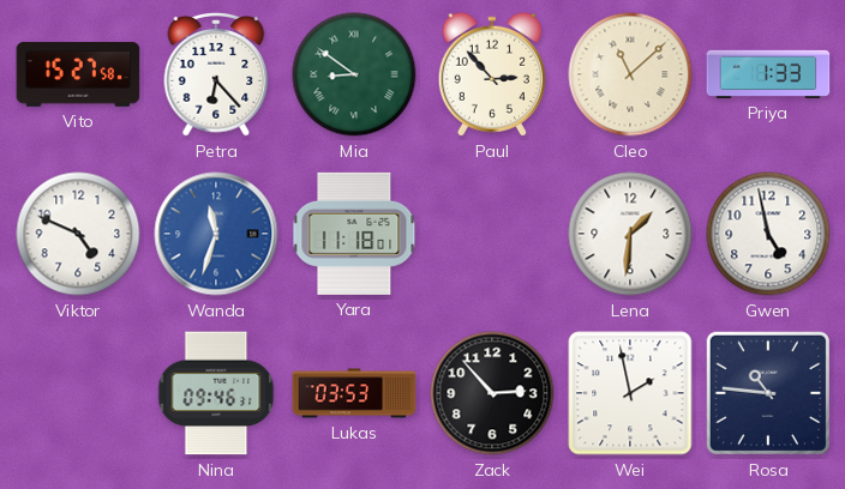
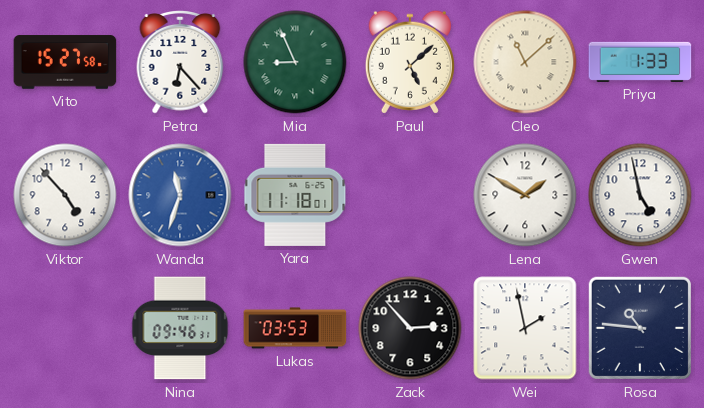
Mia: 8:51 -> 8:56
Paul: 2:53 -> 5:08
Viktor: 4:49 -> 4:53
Lena: 1:31 -> 1:50
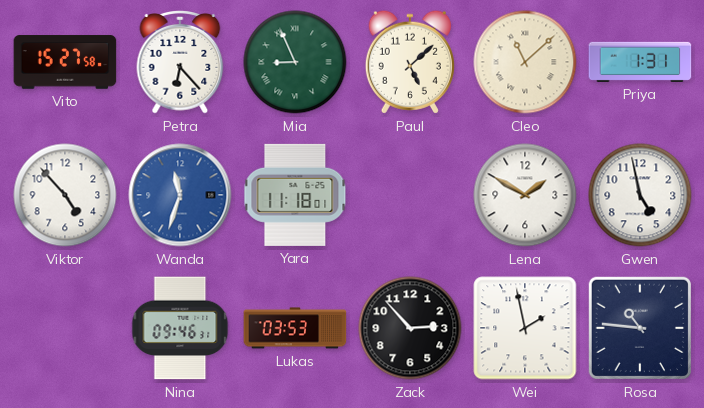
Priya: 1:33 -> 1:31
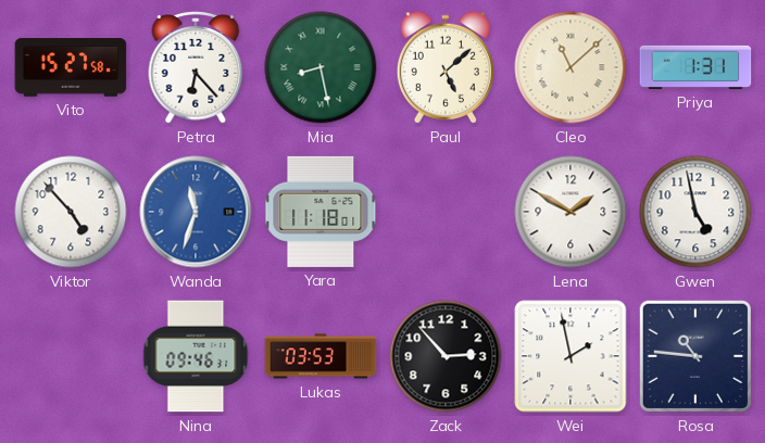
Mia: 8:56 -> 8:28
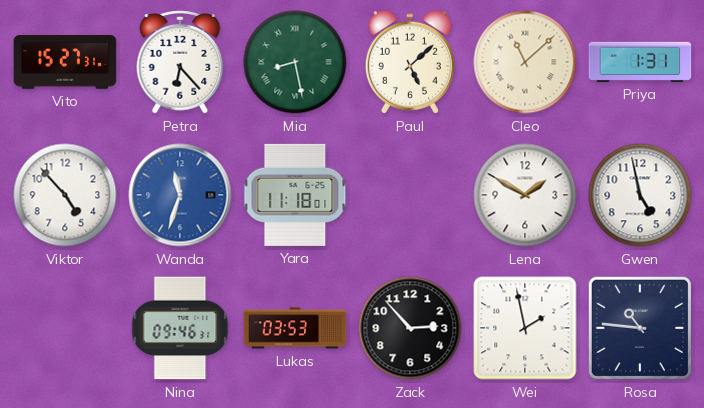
Vito: 15:27:58 -> 15:27:31
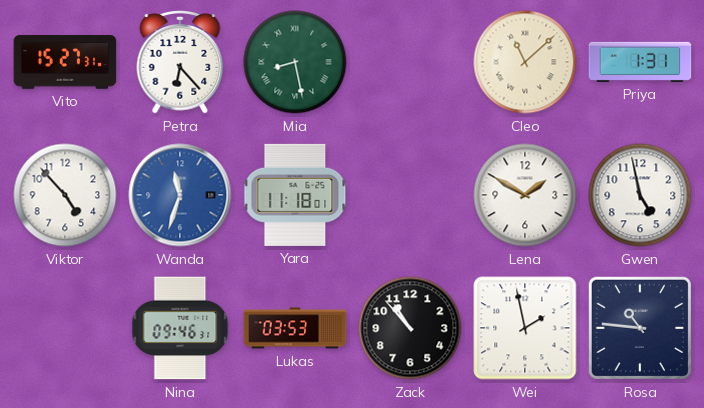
Paul: 5:08 -> none
Zack: 2:53 -> 10:53
